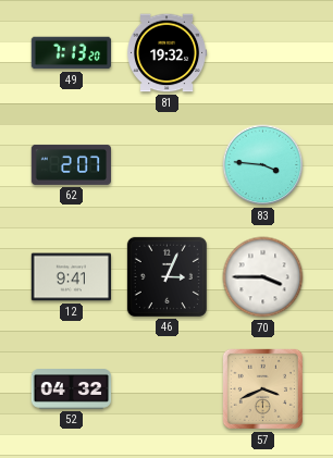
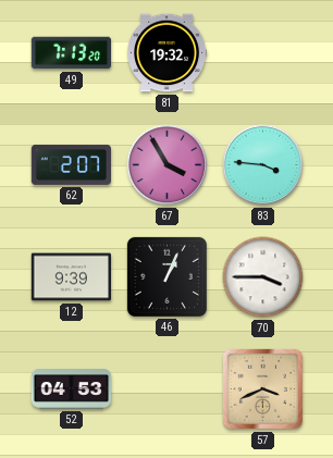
67: none -> 3:55
12: 9:41 -> 9:39
46: 3:04 -> 1:04
52: 04:32 -> 04:53
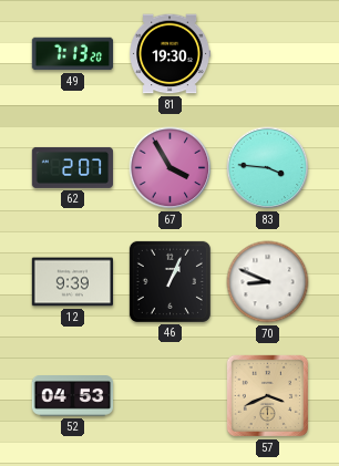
81: 19:32 -> 19:30
70: 3:45 -> 8:49
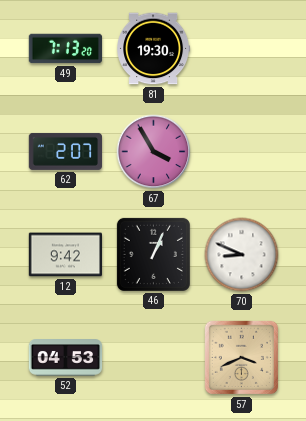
83: 3:46 -> none
12: 9:39 -> 9:42
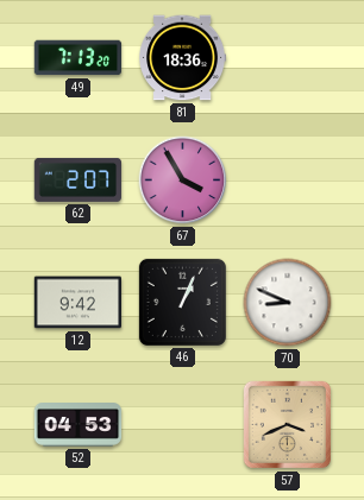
81: 19:30 -> 18:36
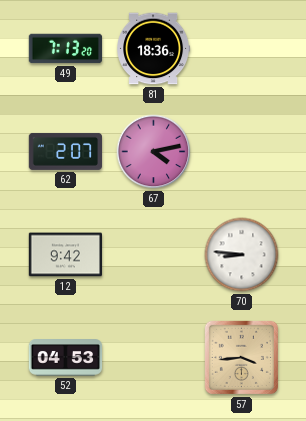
67: 3:55 -> 4:13
46: 1:04 -> none
70: 8:49 -> 8:46
57: 3:41 -> 3:44
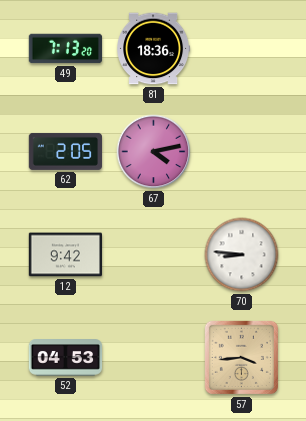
62: 2:07 -> 2:05
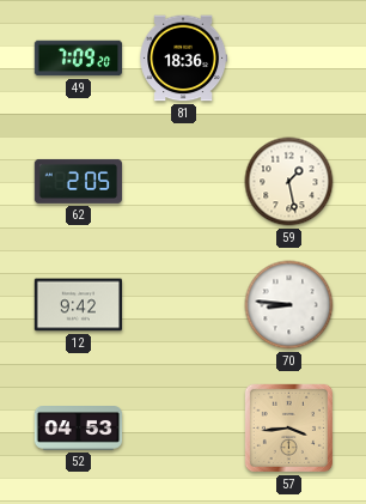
49: 7:13 -> 7:09
67: 4:13 -> none
59: none -> 1:28
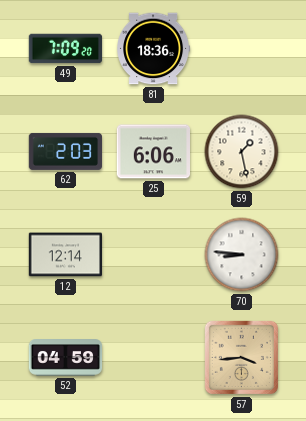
62: 2:05 -> 2:03
25: none -> 6:06
12: 9:42 -> 12:14
52: 04:53 -> 04:59
